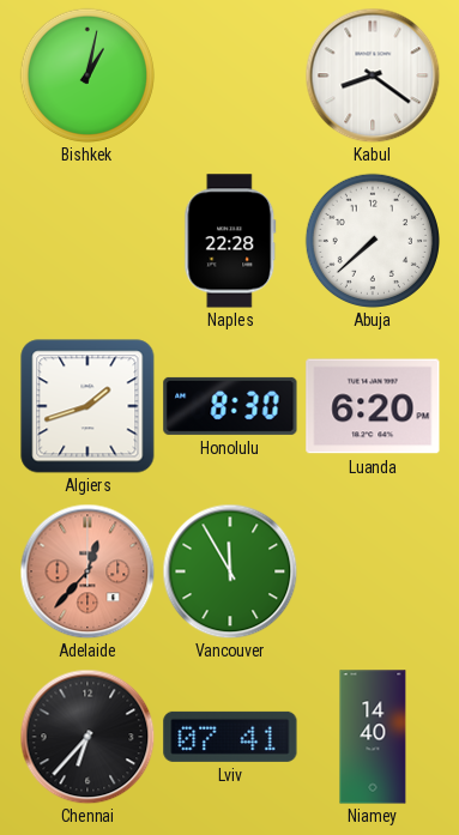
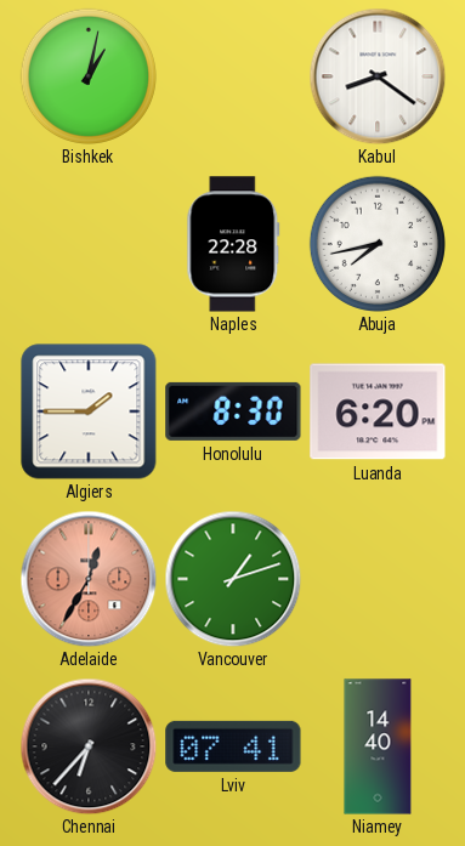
Abuja: 7:38 -> 7:43
Algiers: 1:42 -> 1:45
Adelaide: 12:37 -> 12:35
Vancouver: 11:55 -> 1:12
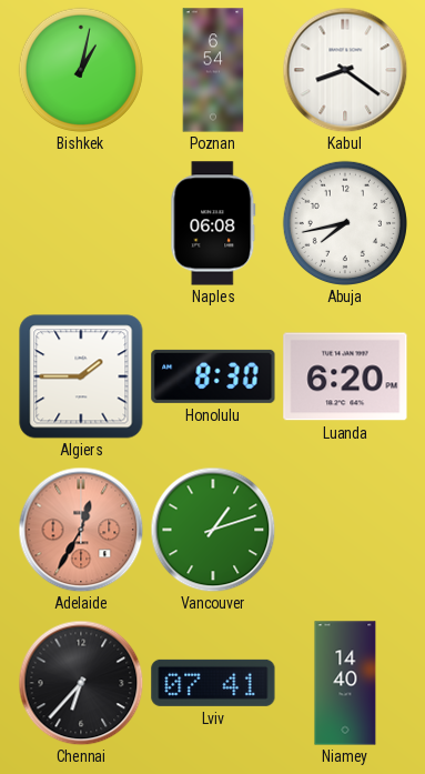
Poznan: none -> 6:54
Naples: 22:28 -> 06:08
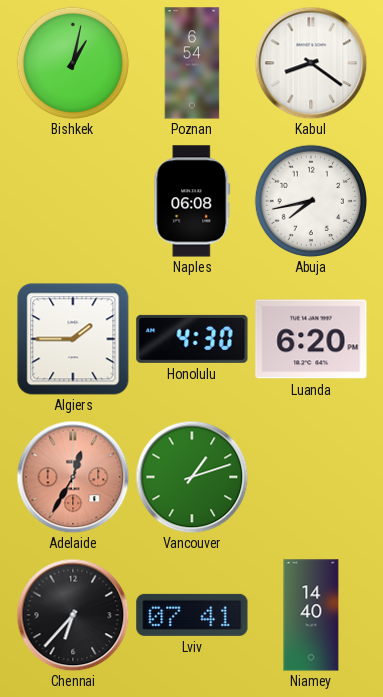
Honolulu: 8:30 -> 4:30
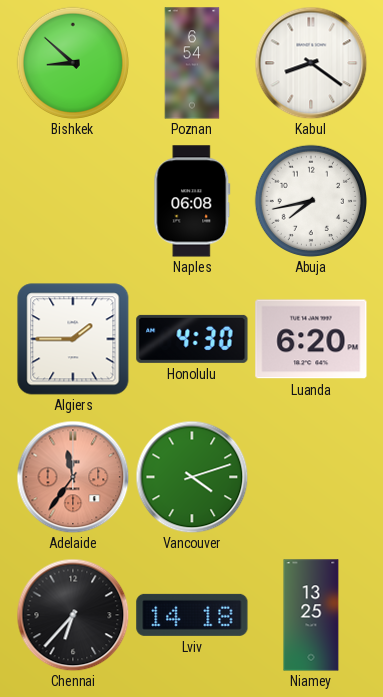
Bishkek: 1:02 -> 8:52
Adelaide: 12:35 -> 11:36
Vancouver: 1:12 -> 4:12
Lviv: 07:41 -> 14:18
Niamey: 14:40 -> 13:25
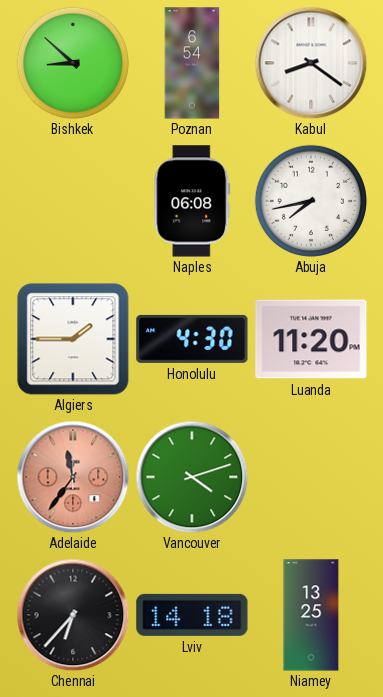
Luanda: 6:20 -> 11:20
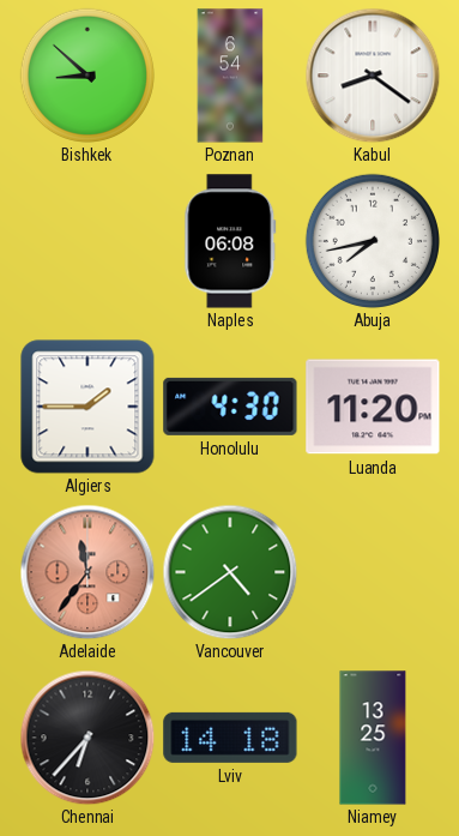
Vancouver: 4:12 -> 4:39
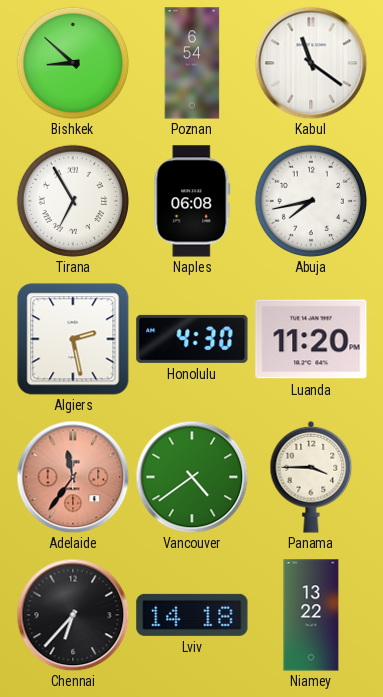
Kabul: 8:21 -> 11:21
Tirana: none -> 6:55
Algiers: 1:45 -> 2:28
Panama: none -> 3:45
Niamey: 13:25 -> 13:22
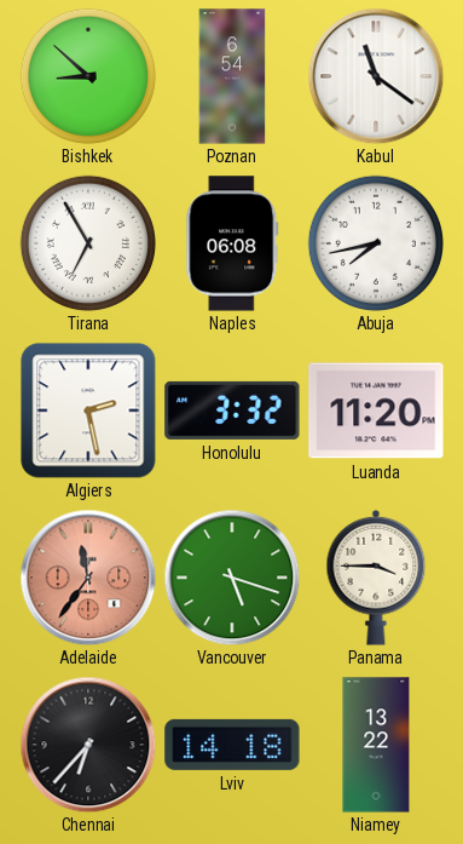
Honolulu: 4:30 -> 3:32
Vancouver: 4:39 -> 5:18
